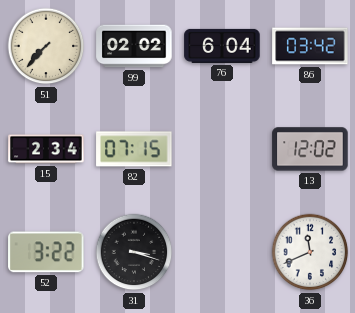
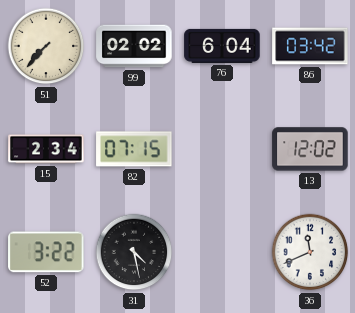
31: 3:18 -> 4:28
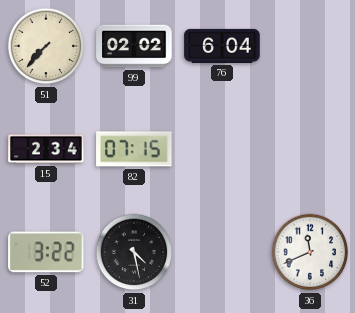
86: 03:42 -> none
13: 12:02 -> none
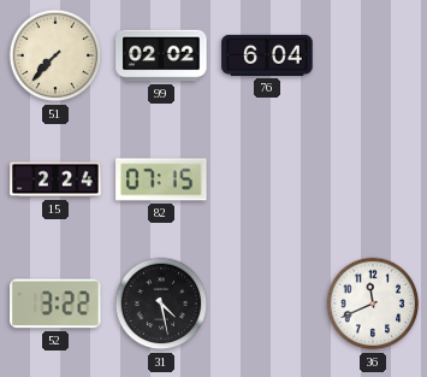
15: 2:34 -> 2:24
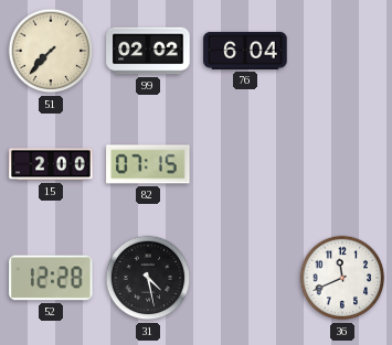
15: 2:24 -> 2:00
52: 3:22 -> 12:28
